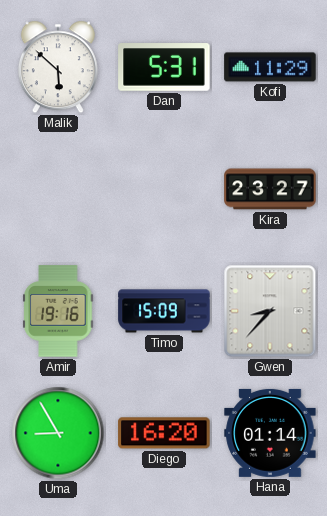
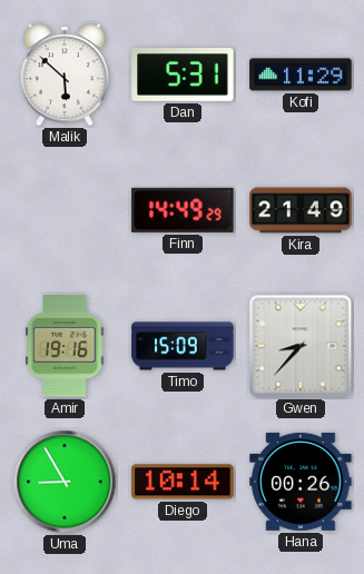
Finn: none -> 14:49
Kira: 23:27 -> 21:49
Diego: 16:20 -> 10:14
Hana: 01:14 -> 00:26
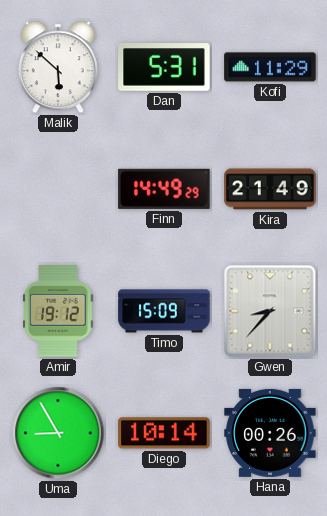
Amir: 19:16 -> 19:12
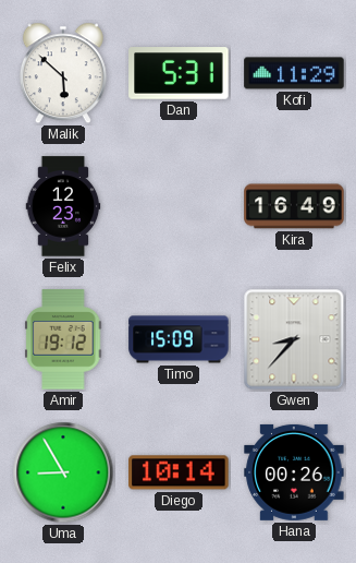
Felix: none -> 12:23
Finn: 14:49 -> none
Kira: 21:49 -> 16:49
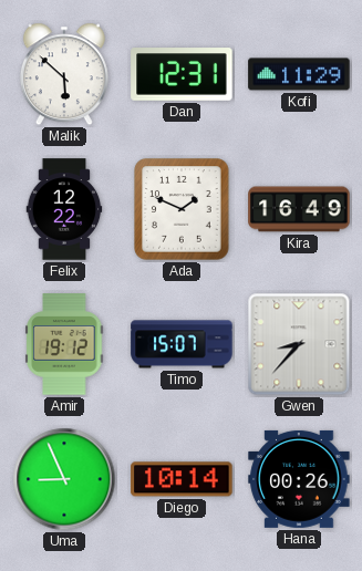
Dan: 5:31 -> 12:31
Felix: 12:23 -> 12:22
Ada: none -> 1:49
Timo: 15:09 -> 15:07
Uma: 8:55 -> 8:56
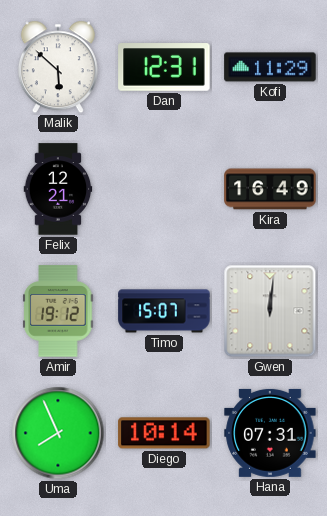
Felix: 12:22 -> 12:21
Ada: 1:49 -> none
Gwen: 8:37 -> 12:01
Uma: 8:56 -> 7:56
Hana: 00:26 -> 07:31
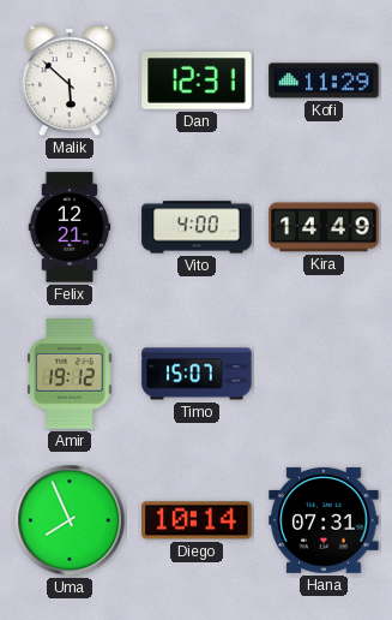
Vito: none -> 4:00
Kira: 16:49 -> 14:49
Gwen: 12:01 -> none
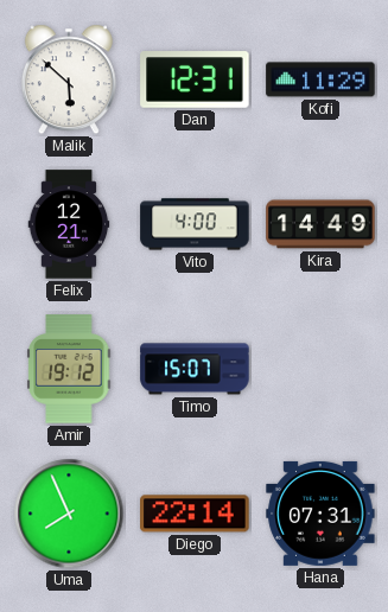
Diego: 10:14 -> 22:14
